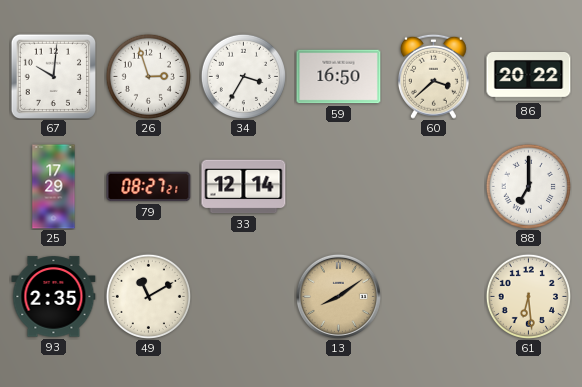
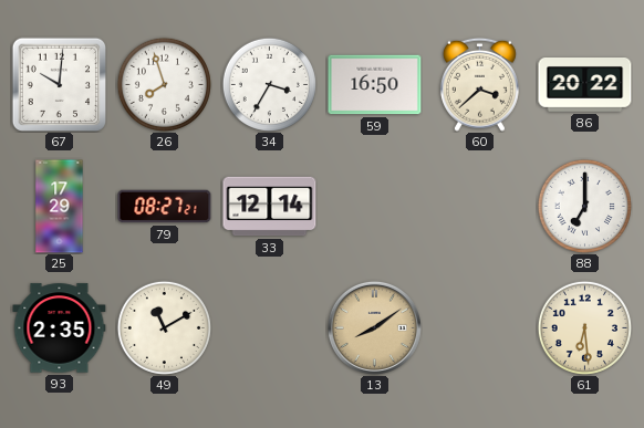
26: 2:57 -> 7:57
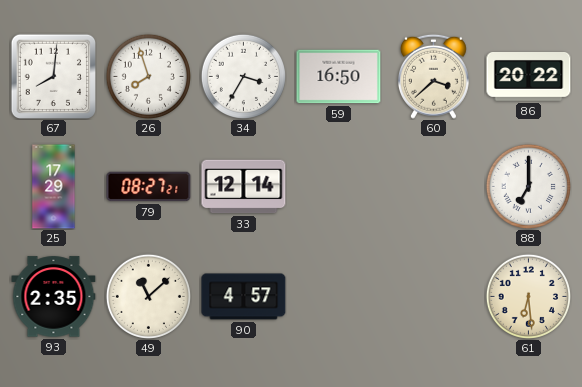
67: 10:01 -> 8:01
49: 11:10 -> 11:08
90: none -> 4:57
13: 8:09 -> none
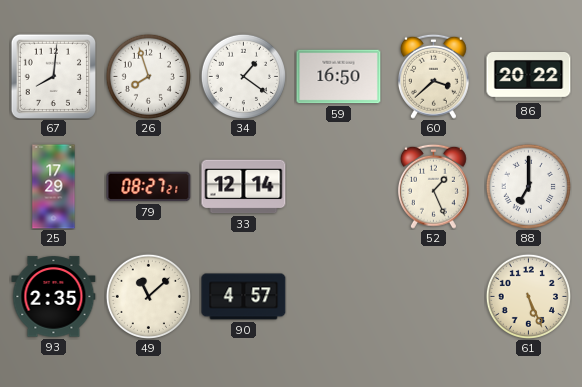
34: 3:35 -> 1:21
52: none -> 1:26
61: 6:29 -> 5:26
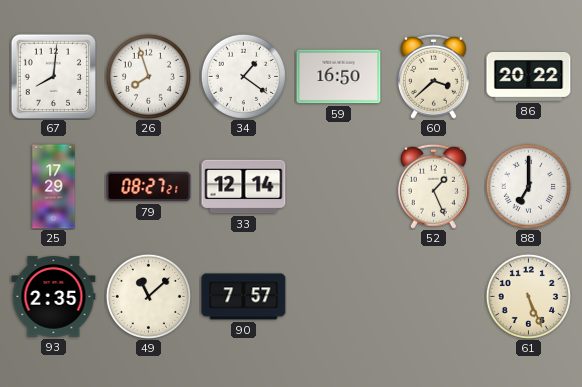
90: 4:57 -> 7:57
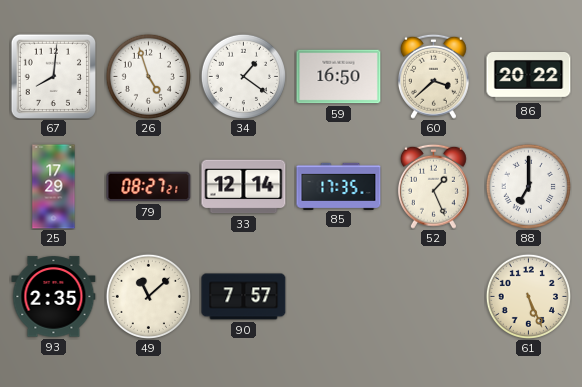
26: 7:57 -> 4:57
85: none -> 17:35
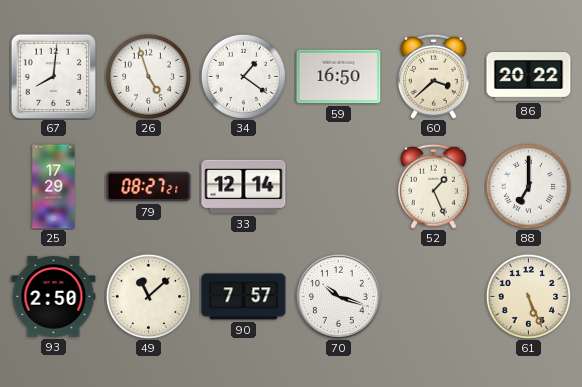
85: 17:35 -> none
93: 2:35 -> 2:50
70: none -> 10:18
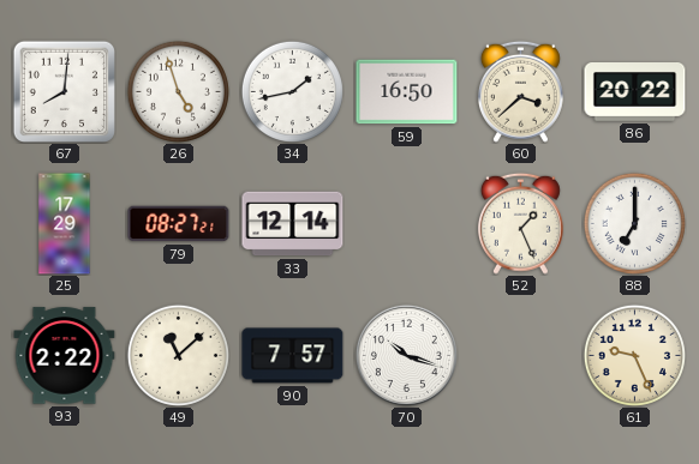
34: 1:21 -> 1:43
93: 2:50 -> 2:22
61: 5:26 -> 9:26
